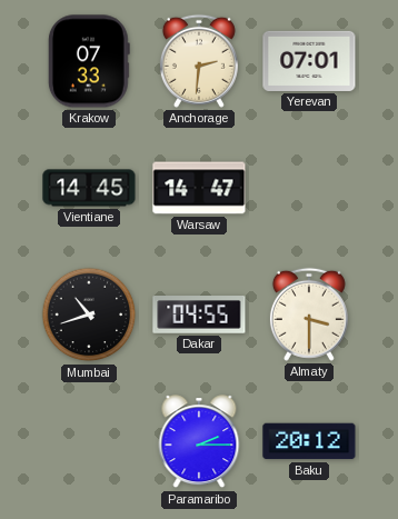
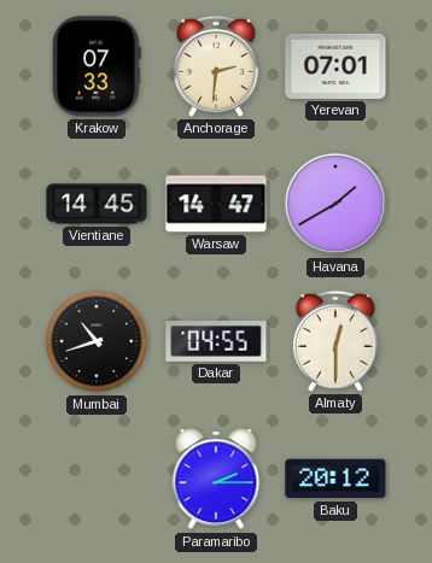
Havana: none -> 1:40
Almaty: 3:30 -> 12:30
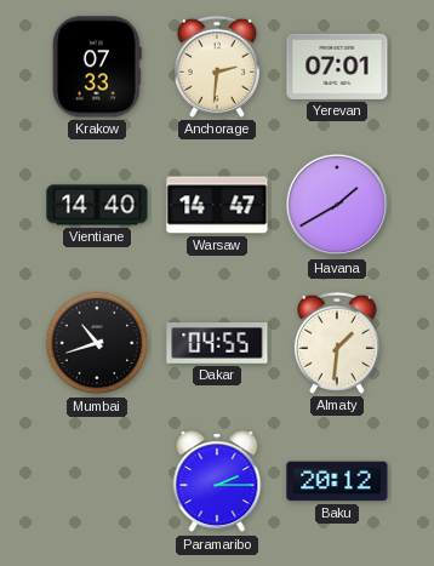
Vientiane: 14:45 -> 14:40
Almaty: 12:30 -> 1:31
